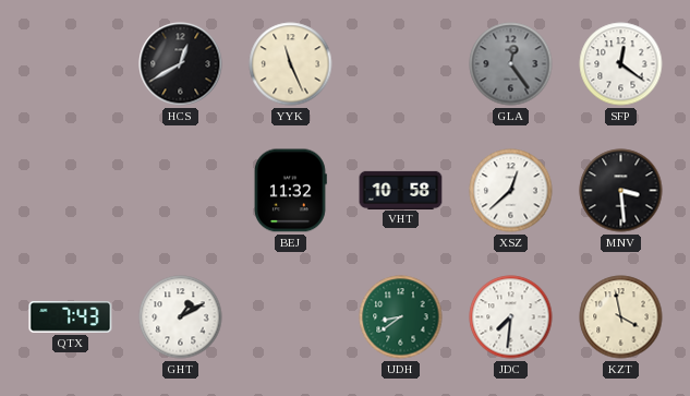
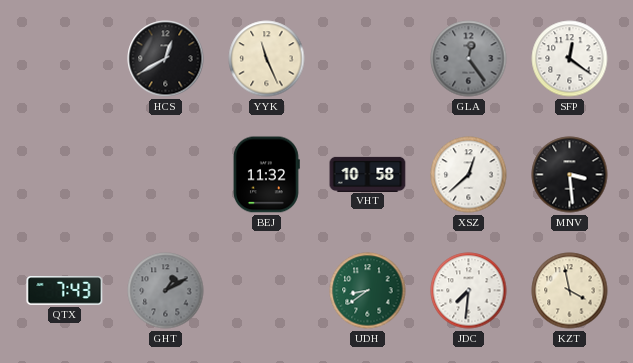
GHT dial: white -> grey
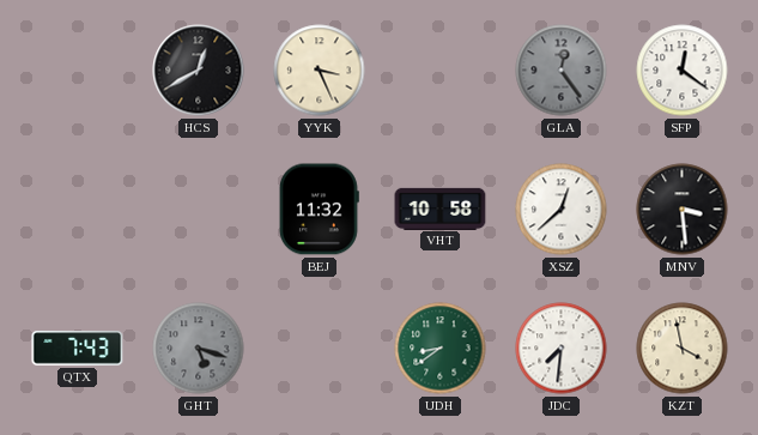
YYK: 11:26 -> 3:26
GHT: 1:10 -> 5:18
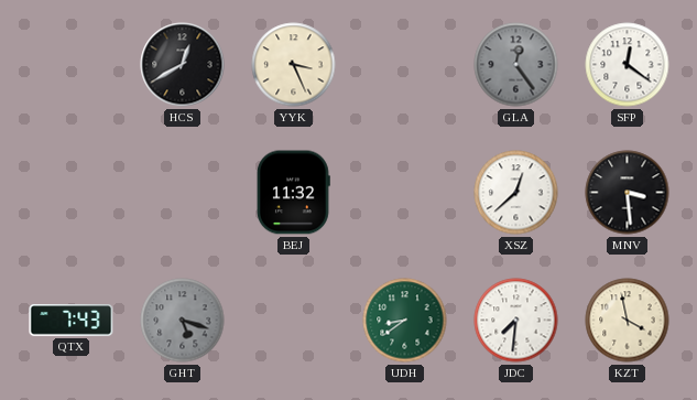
VHT: 10:58 -> none
